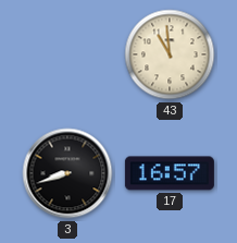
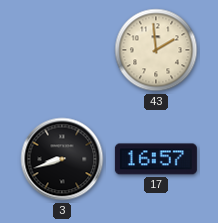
43: 10:59 -> 1:59
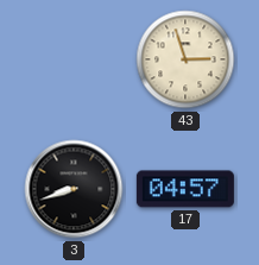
43: 1:59 -> 2:57
17: 16:57 -> 04:57
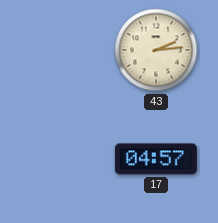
43: 2:57 -> 2:14
3: 8:42 -> none
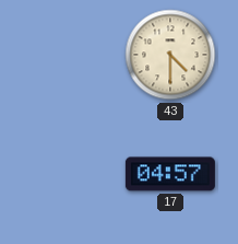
43: 2:14 -> 4:30
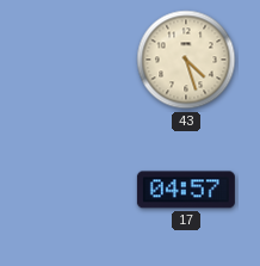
43: 4:30 -> 4:27
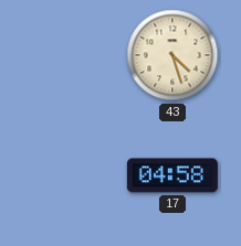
17: 04:57 -> 04:58
